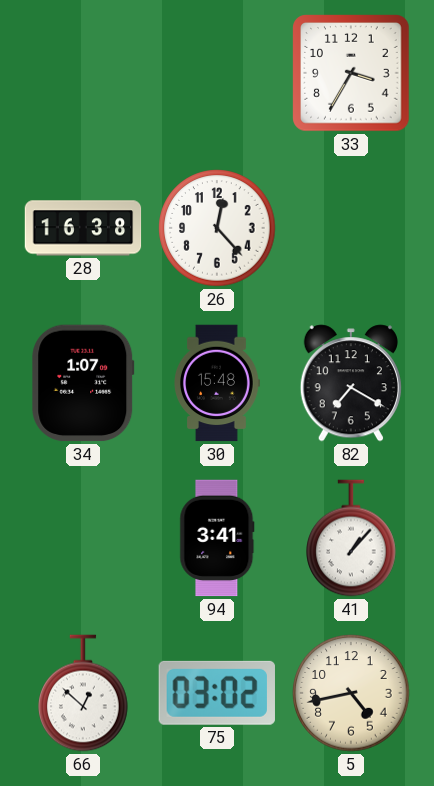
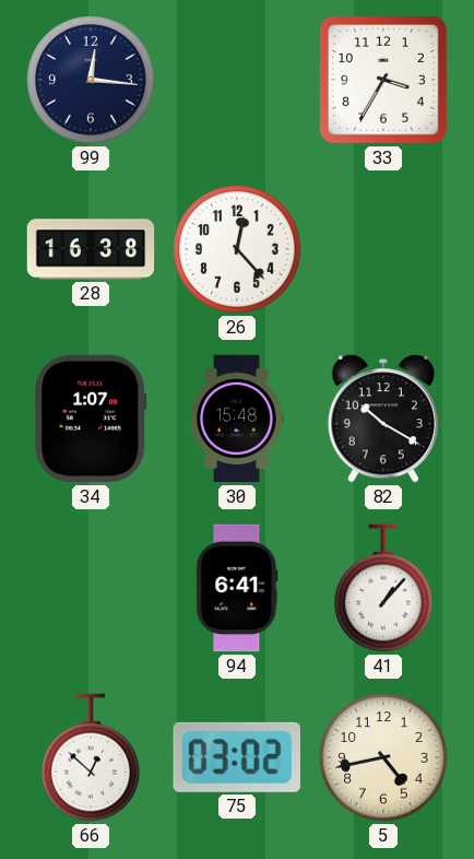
99: none -> 12:16
82: 7:20 -> 10:20
94: 3:41 -> 6:41
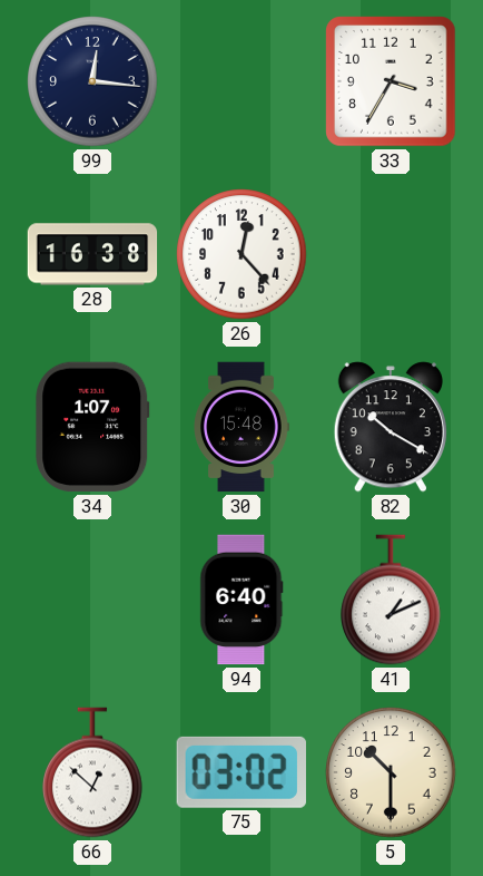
94: 6:41 -> 6:40
41: 1:07 -> 1:11
5: 4:43 -> 10:30
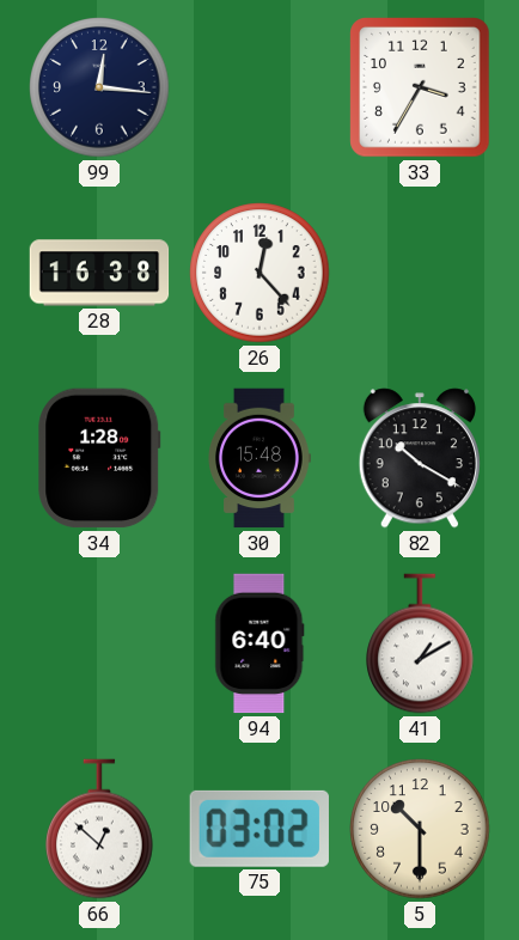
34: 1:07 -> 1:28
41: 1:11 -> 1:10
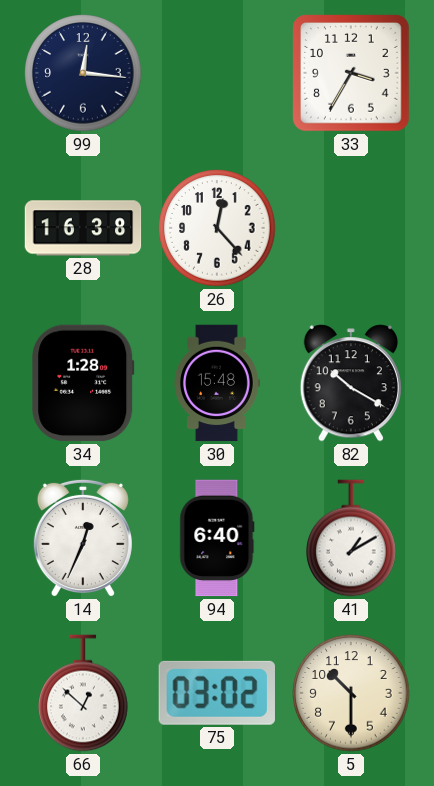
14: none -> 12:34
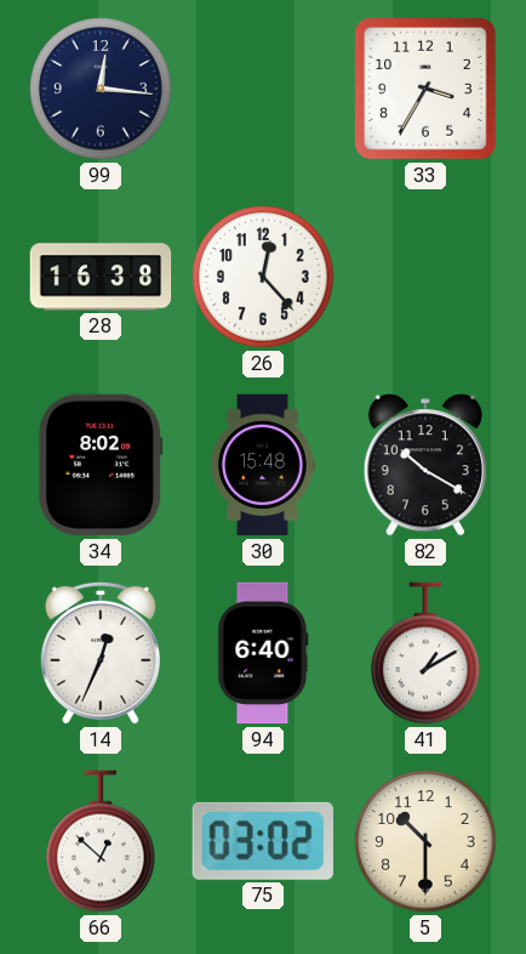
34: 1:28 -> 8:02
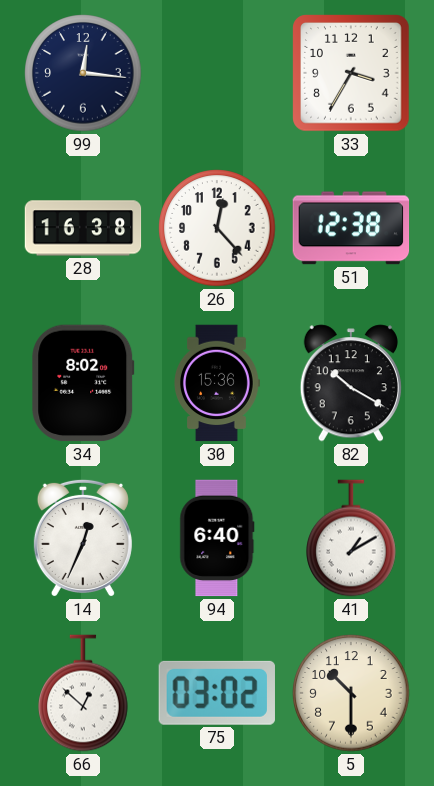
51: none -> 12:38
30: 15:48 -> 15:36
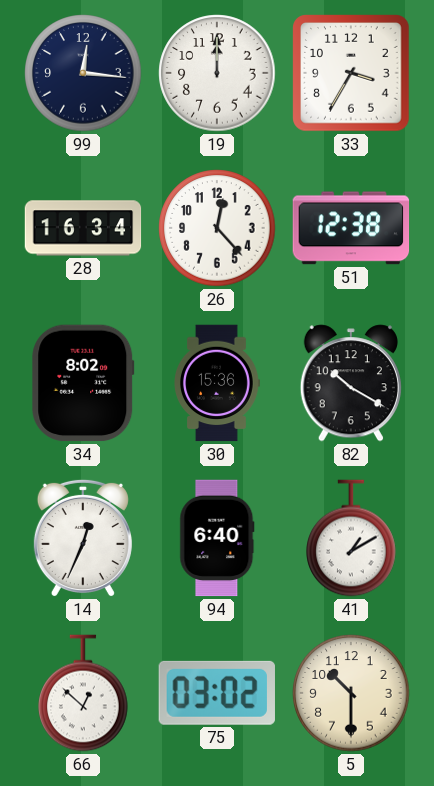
19: none -> 12:00
28: 16:38 -> 16:34
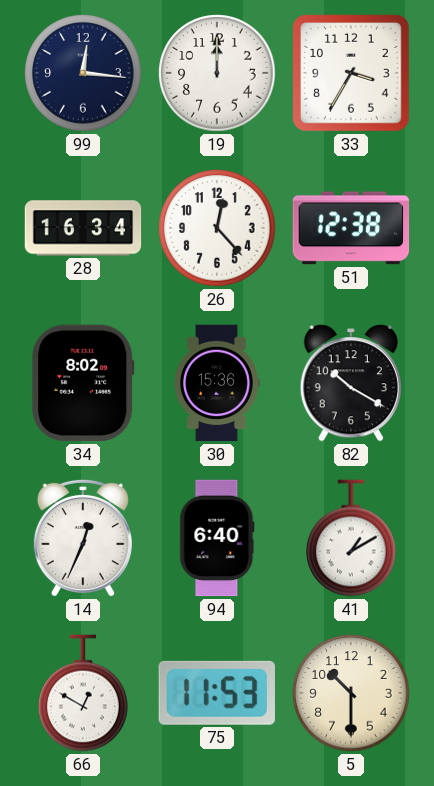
66: 12:52 -> 12:50
75: 03:02 -> 11:53
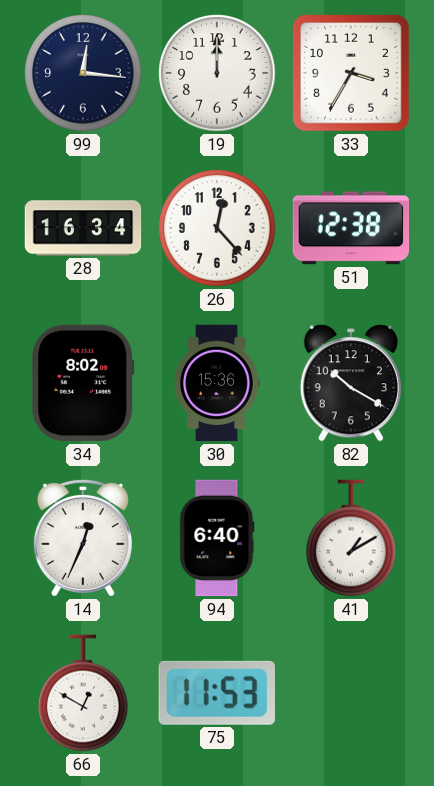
5: 10:30 -> none
